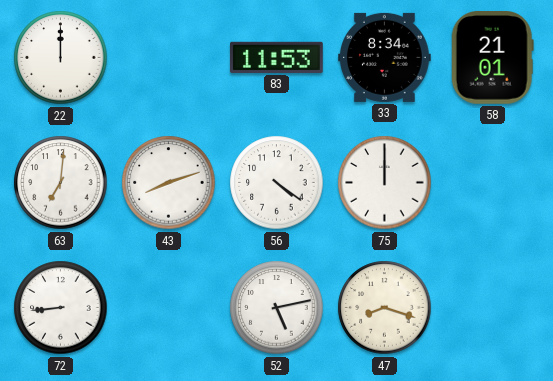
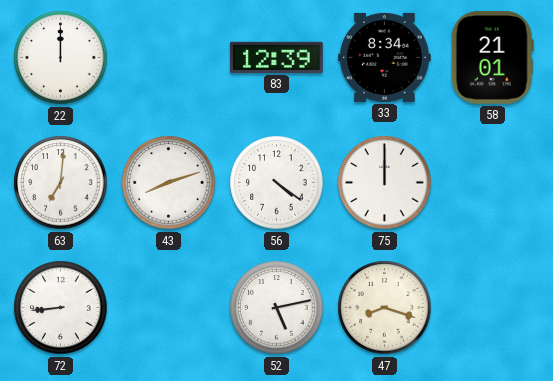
83: 11:53 -> 12:39
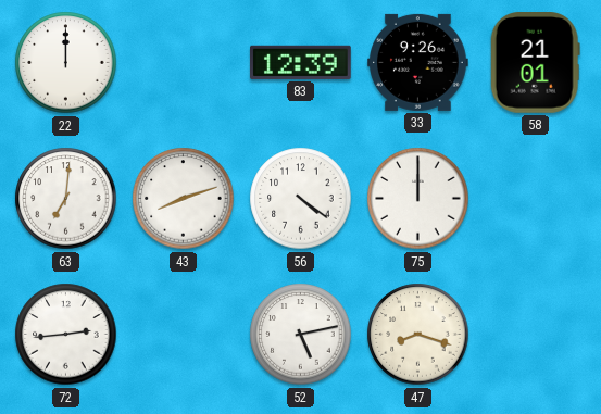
33: 8:34 -> 9:26
72: 8:44 -> 2:44
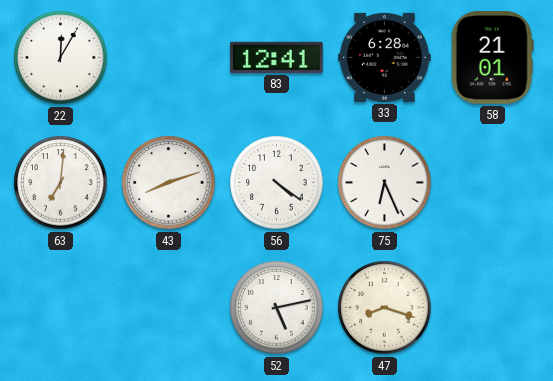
22: 12:00 -> 12:05
83: 12:39 -> 12:41
33: 9:26 -> 6:28
75: 12:00 -> 6:26
72: 2:44 -> none
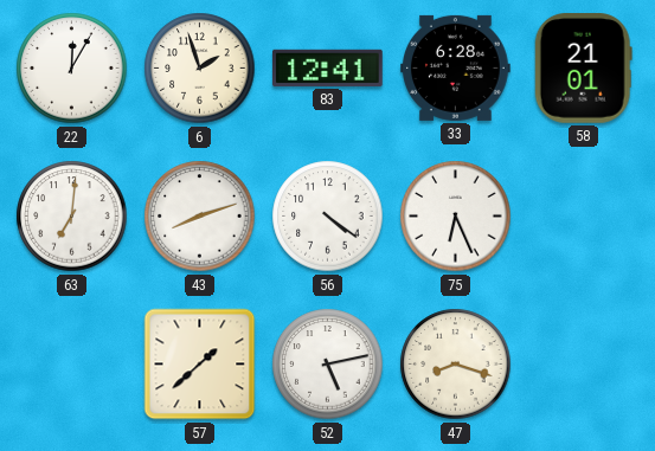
6: none -> 1:57
57: none -> 1:38
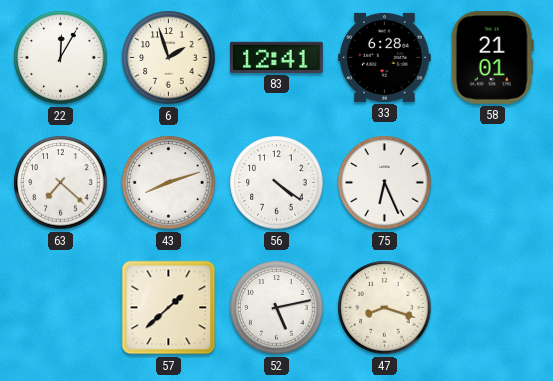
63: 7:01 -> 7:22
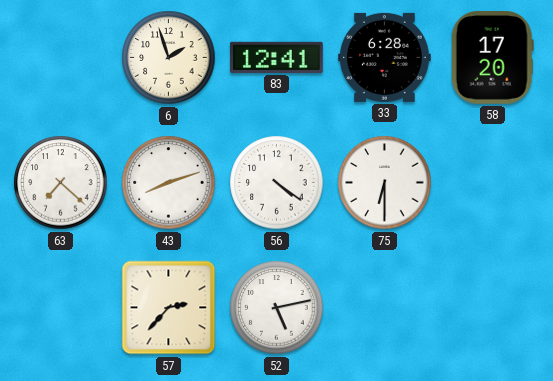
22: 12:05 -> none
58: 21:01 -> 17:20
75: 6:26 -> 6:30
57: 1:38 -> 2:37
47: 8:18 -> none
